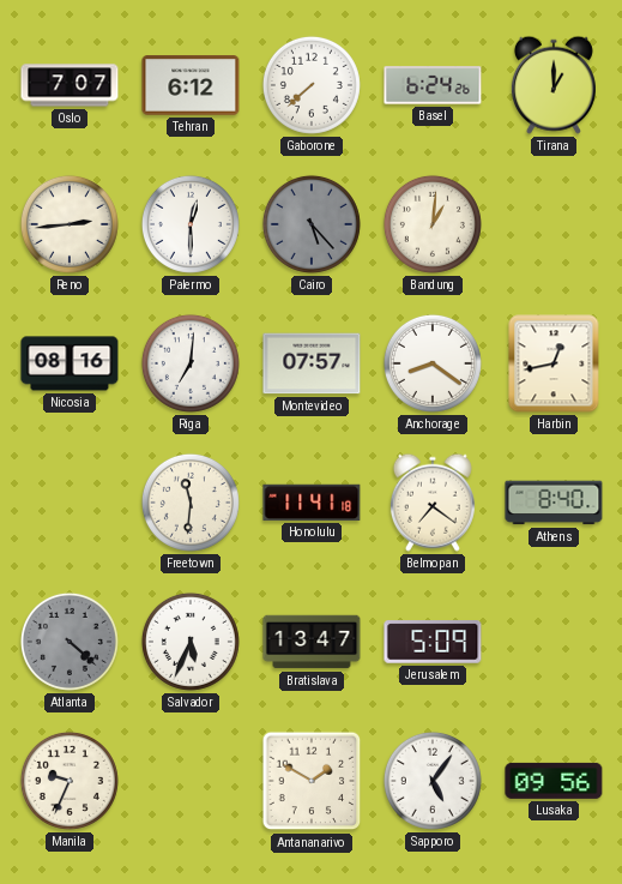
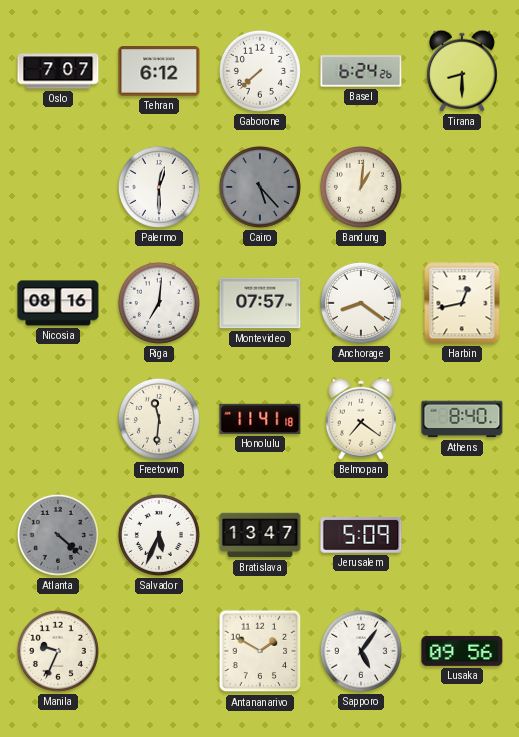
Tirana: 1:00 -> 8:30
Reno: 2:44 -> none
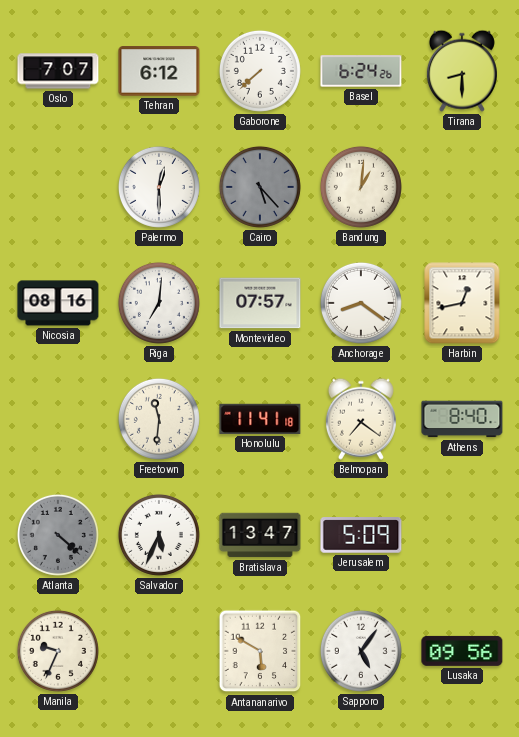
Antananarivo: 1:50 -> 5:50
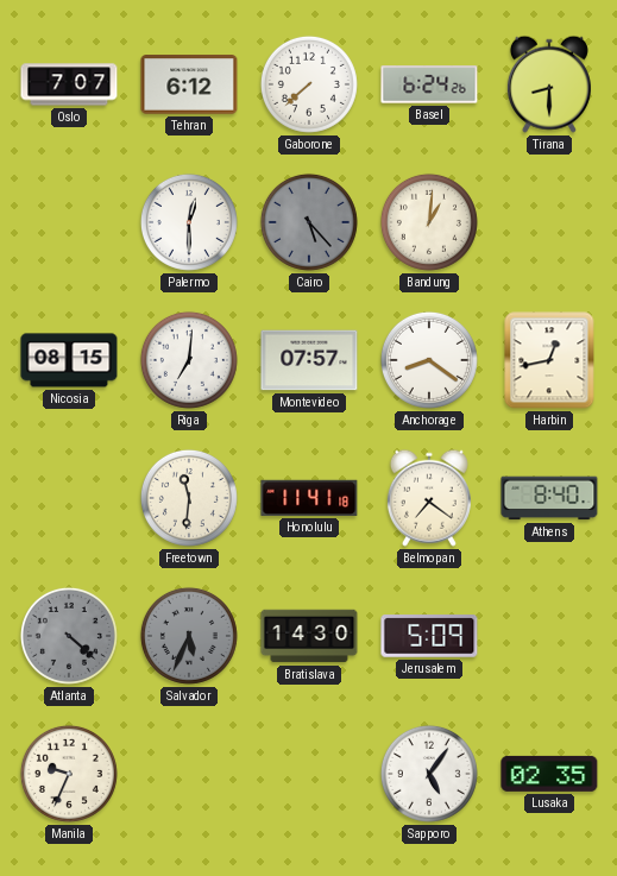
Nicosia: 08:16 -> 08:15
Salvador dial: white -> grey
Bratislava: 13:47 -> 14:30
Antananarivo: 5:50 -> none
Lusaka: 09:56 -> 02:35
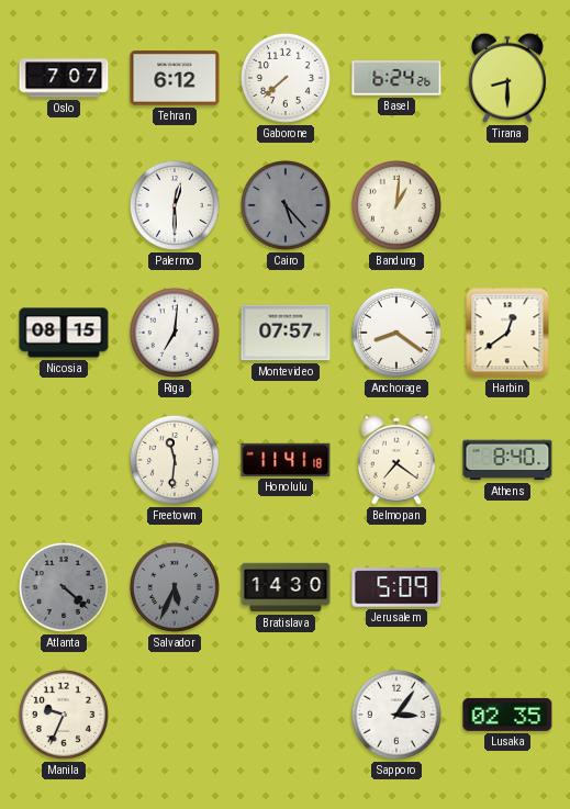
Harbin: 12:43 -> 12:39
Sapporo: 5:06 -> 3:06
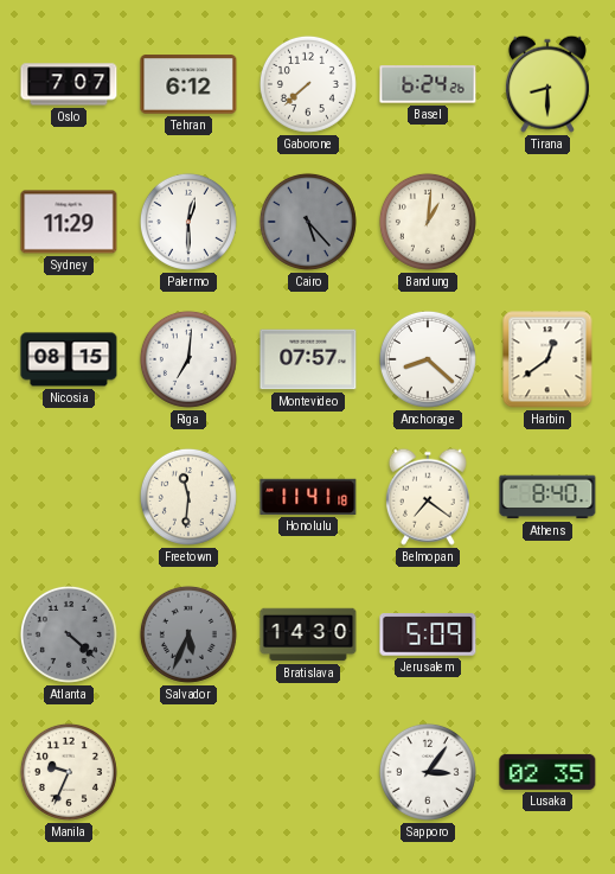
Sydney: none -> 11:29
Anchorage: 8:21 -> 8:22
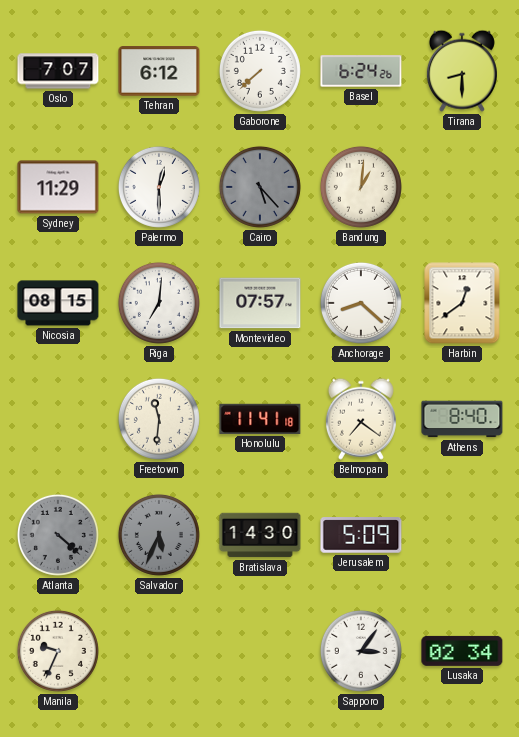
Lusaka: 02:35 -> 02:34
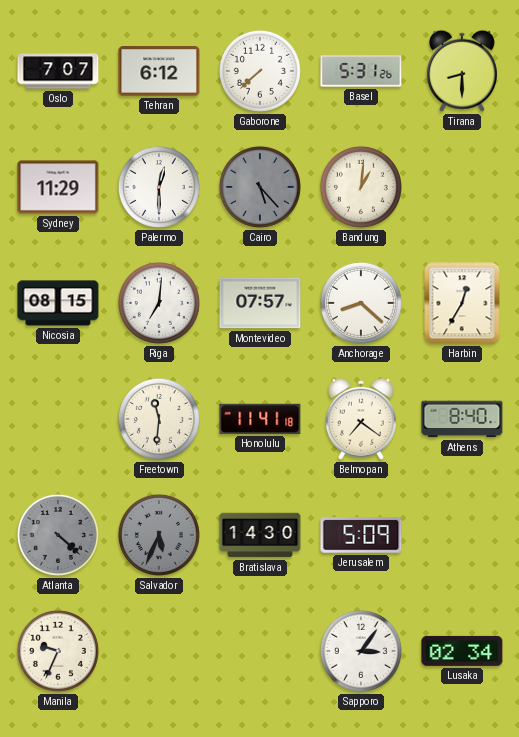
Basel: 6:24 -> 5:31
Harbin: 12:39 -> 12:35
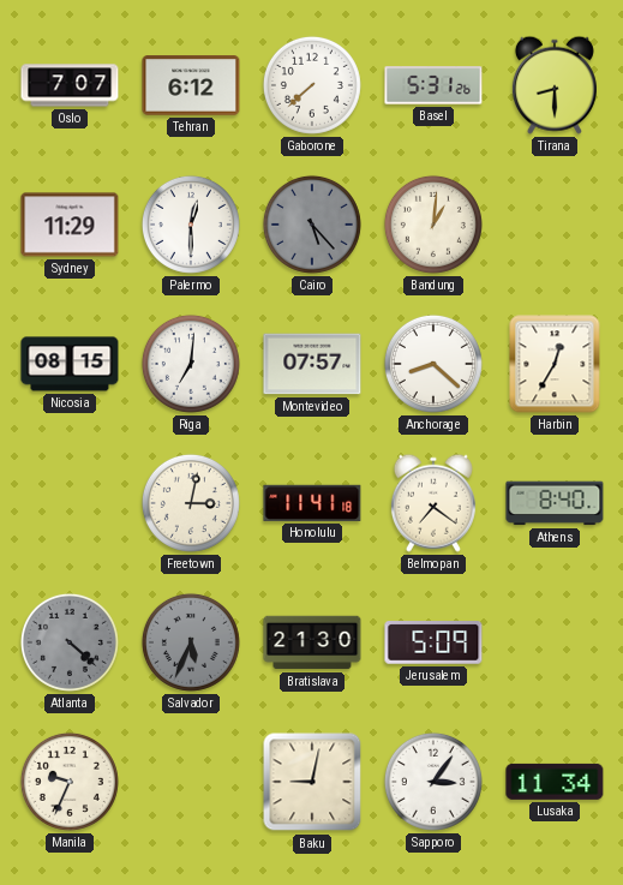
Freetown: 11:31 -> 3:02
Bratislava: 14:30 -> 21:30
Baku: none -> 9:02
Lusaka: 02:34 -> 11:34
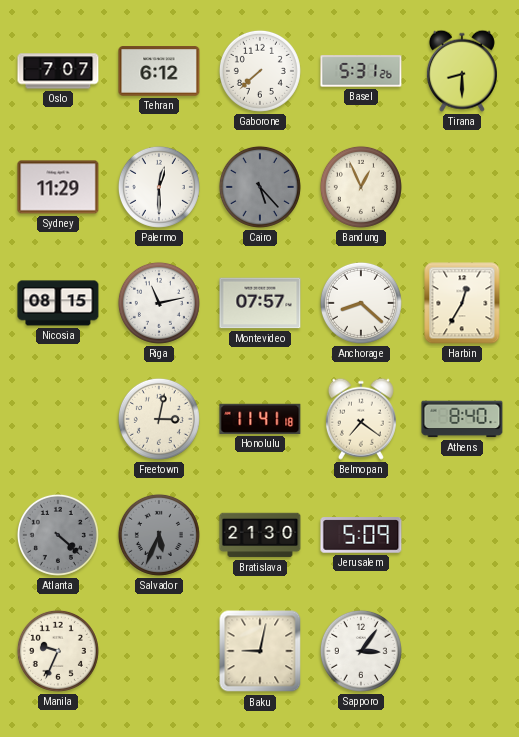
Bandung: 1:01 -> 12:56
Riga: 7:01 -> 11:13
Lusaka: 11:34 -> none
